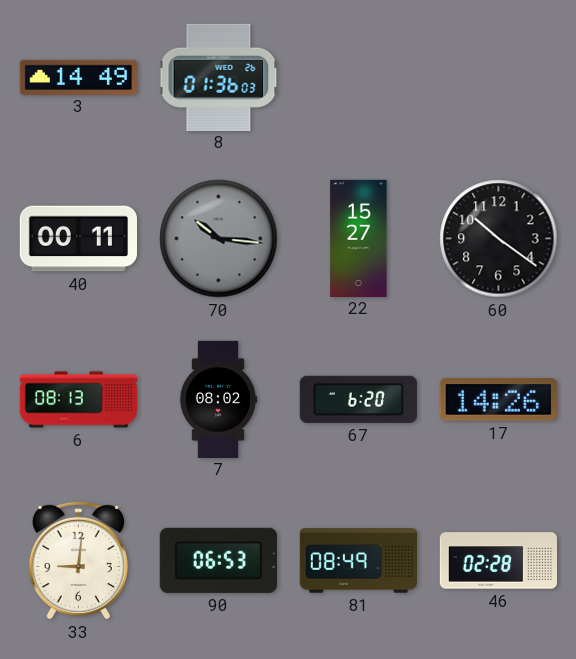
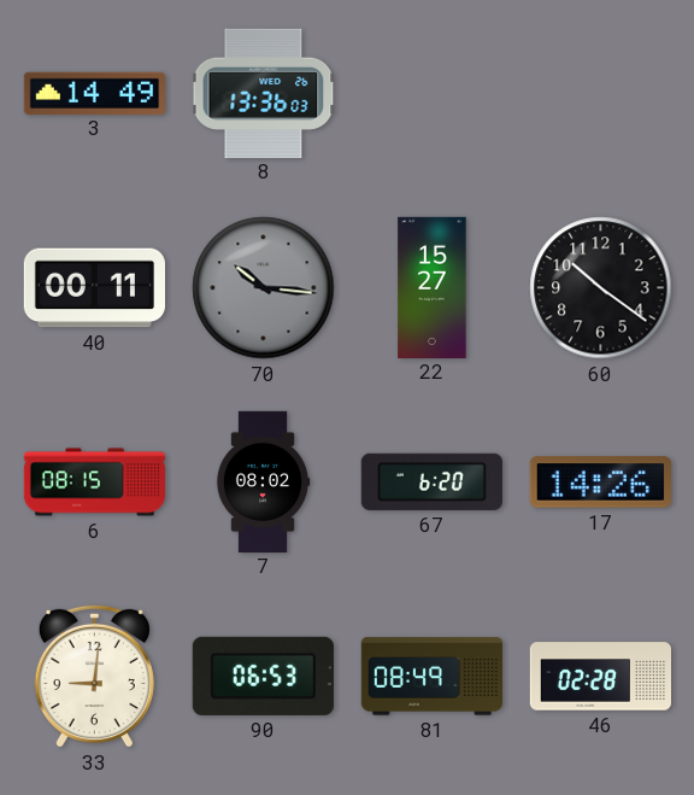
8: 01:36 -> 13:36
6: 08:13 -> 08:15
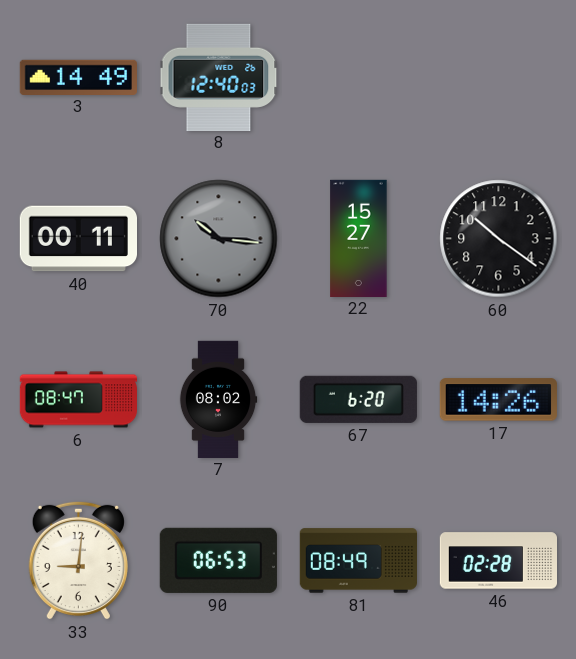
8: 13:36 -> 12:40
6: 08:15 -> 08:47
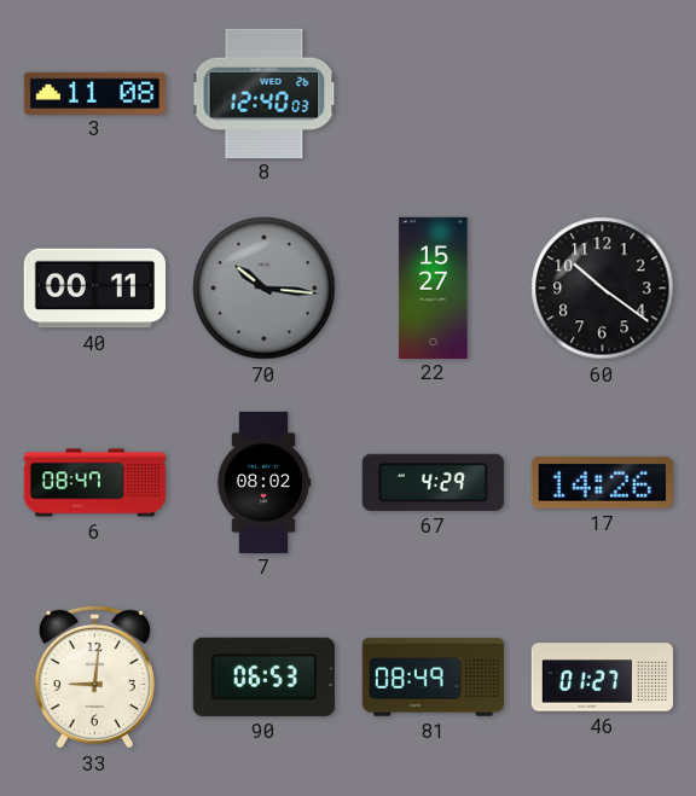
3: 14:49 -> 11:08
67: 6:20 -> 4:29
46: 02:28 -> 01:27
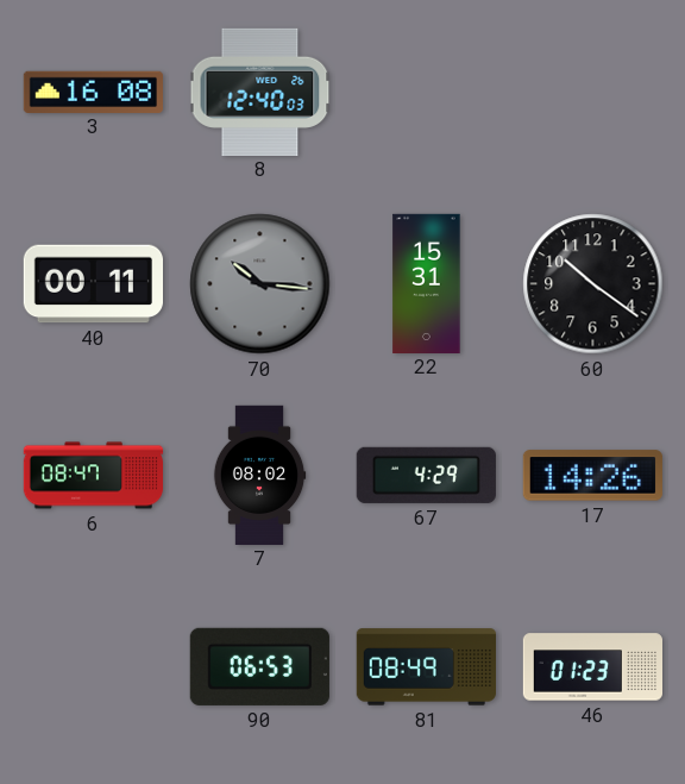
3: 11:08 -> 16:08
22: 15:27 -> 15:31
33: 9:01 -> none
46: 01:27 -> 01:23
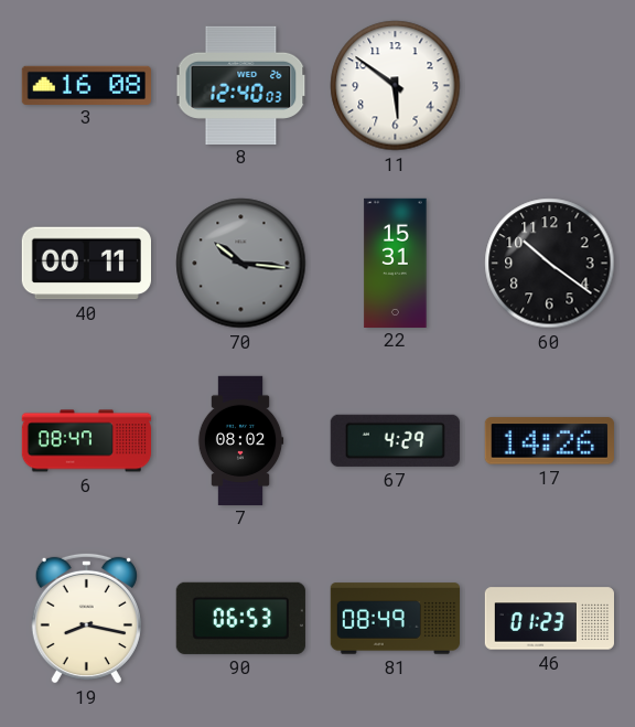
11: none -> 5:51
19: none -> 8:17
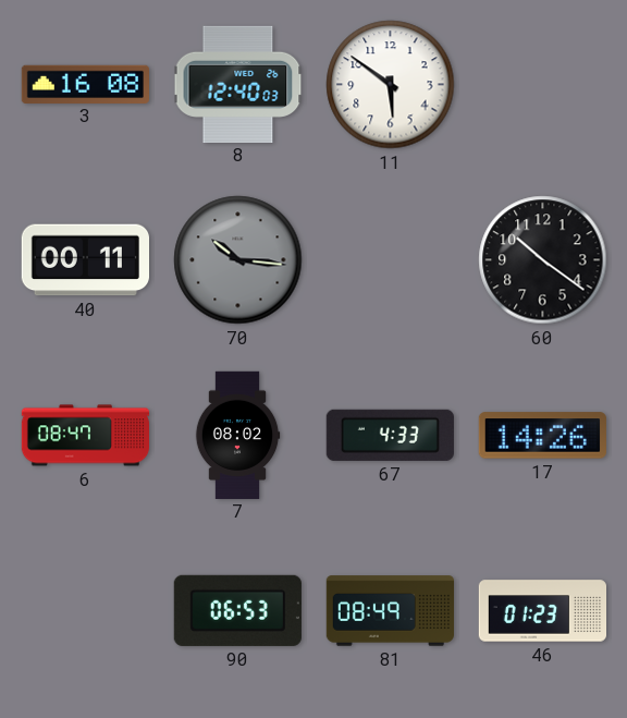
22: 15:31 -> none
67: 4:29 -> 4:33
19: 8:17 -> none
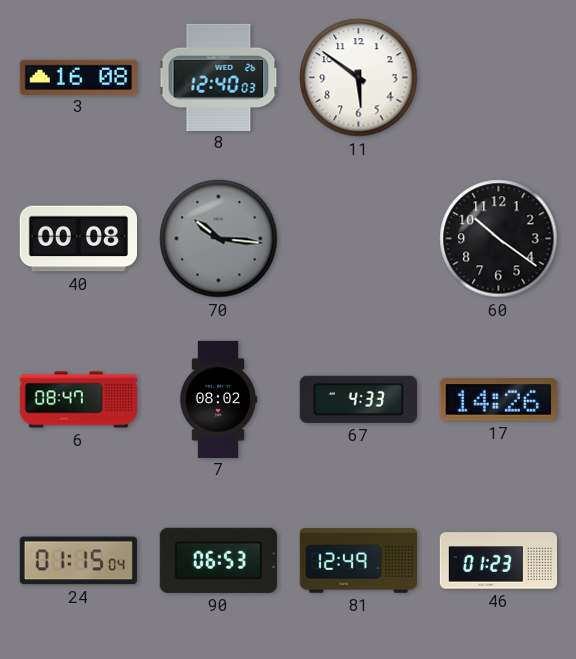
40: 00:11 -> 00:08
24: none -> 01:15
81: 08:49 -> 12:49
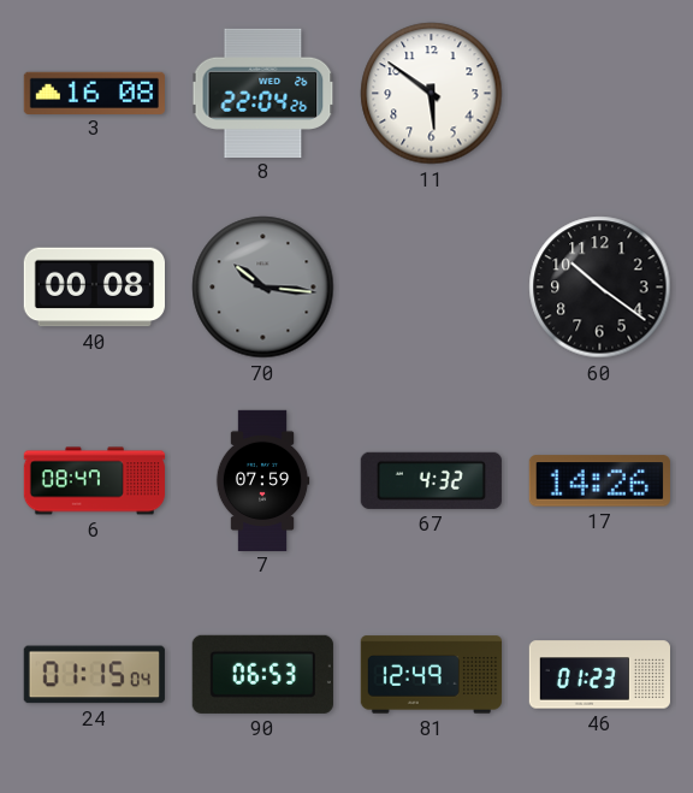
8: 12:40 -> 22:04
7: 08:02 -> 07:59
67: 4:33 -> 4:32
